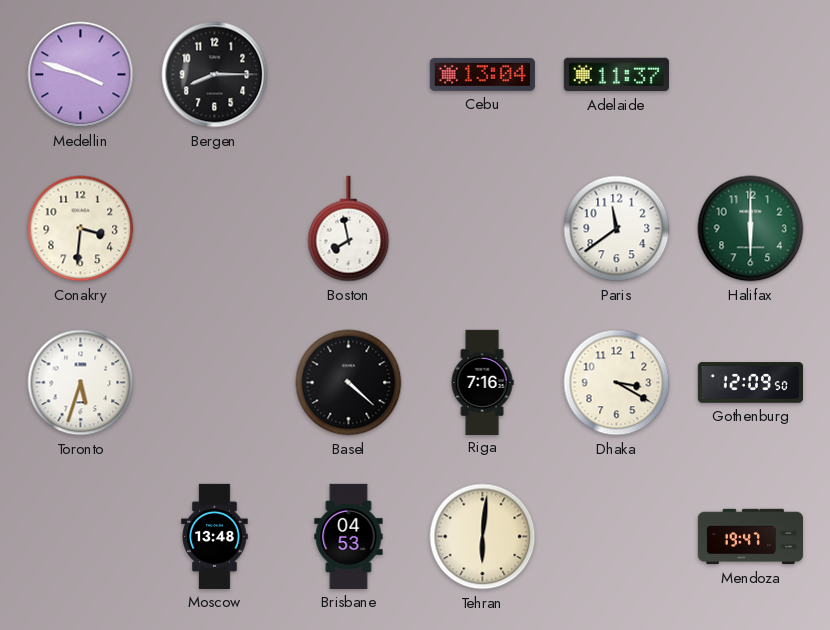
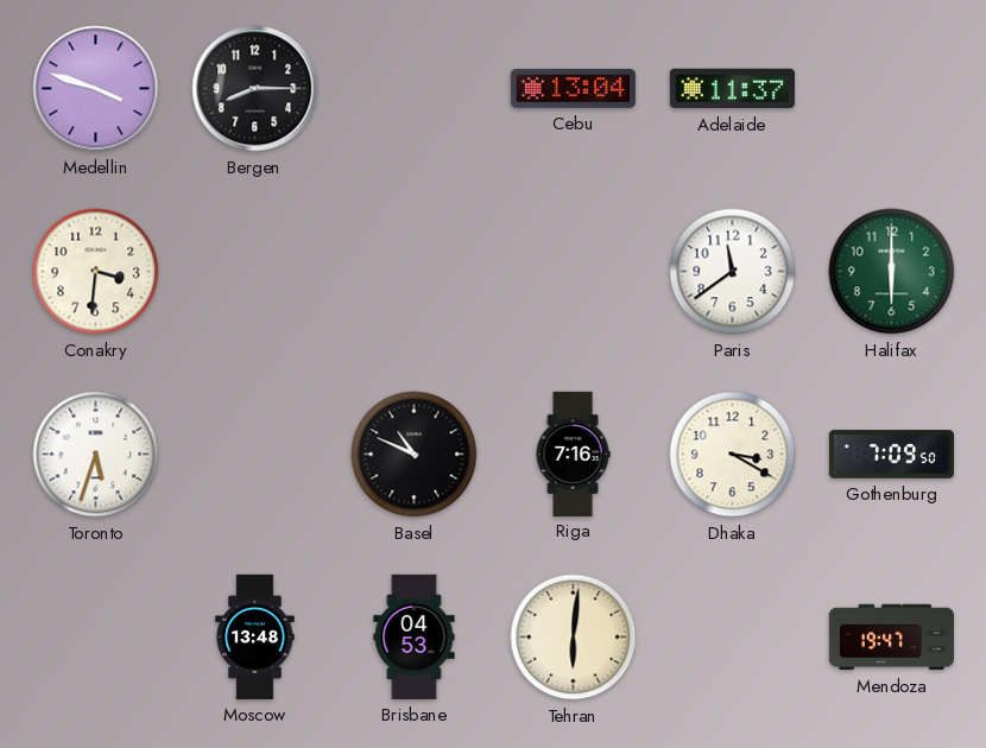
Boston: 7:58 -> none
Basel: 4:22 -> 10:49
Gothenburg: 12:09 -> 7:09
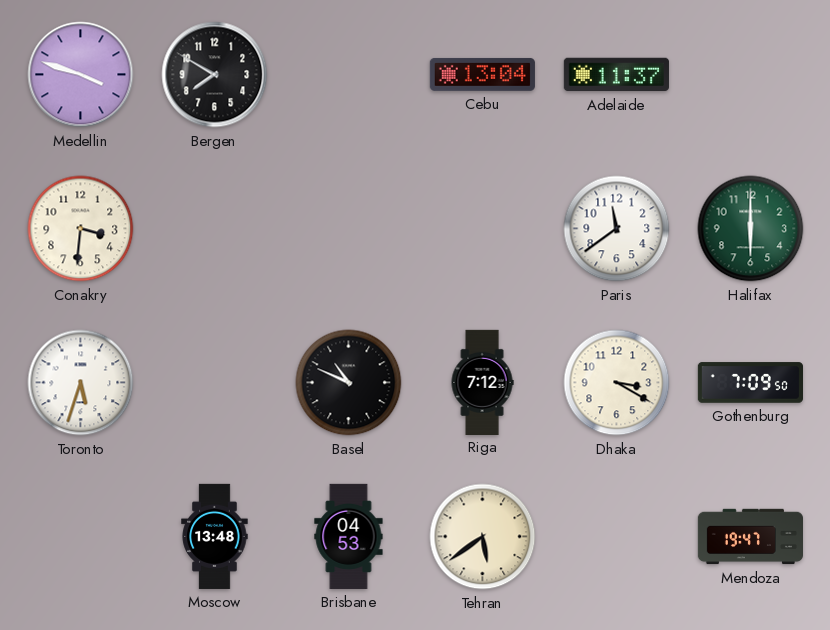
Bergen: 8:15 -> 7:50
Riga: 7:16 -> 7:12
Tehran: 6:01 -> 5:39
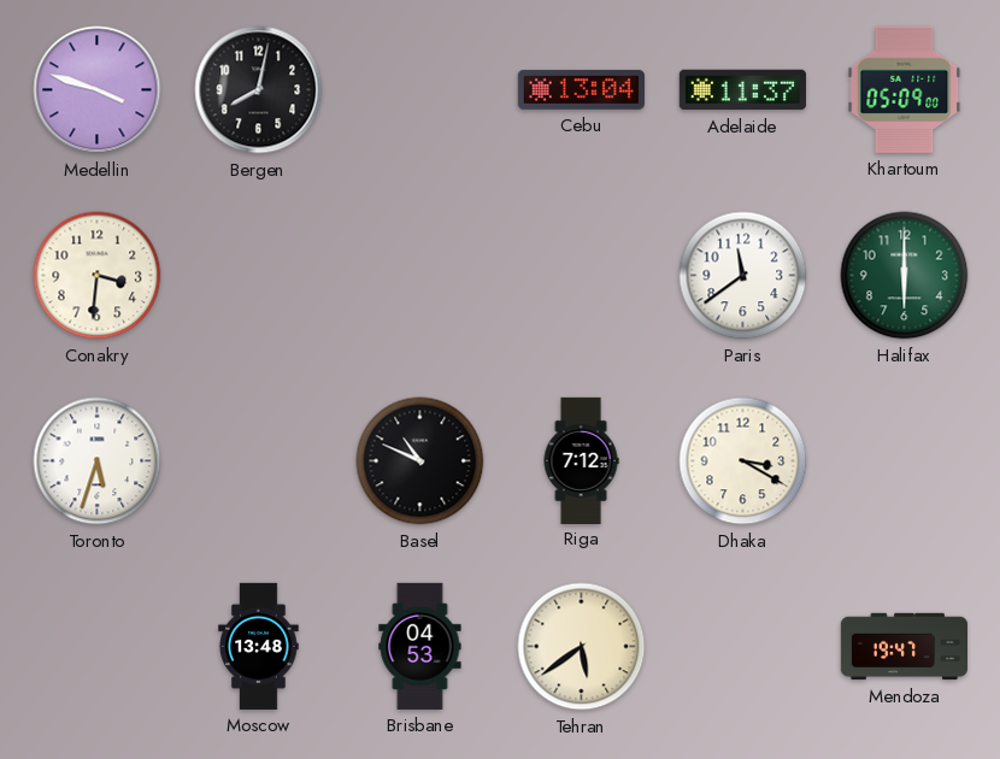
Bergen: 7:50 -> 8:02
Khartoum: none -> 05:09
Gothenburg: 7:09 -> none
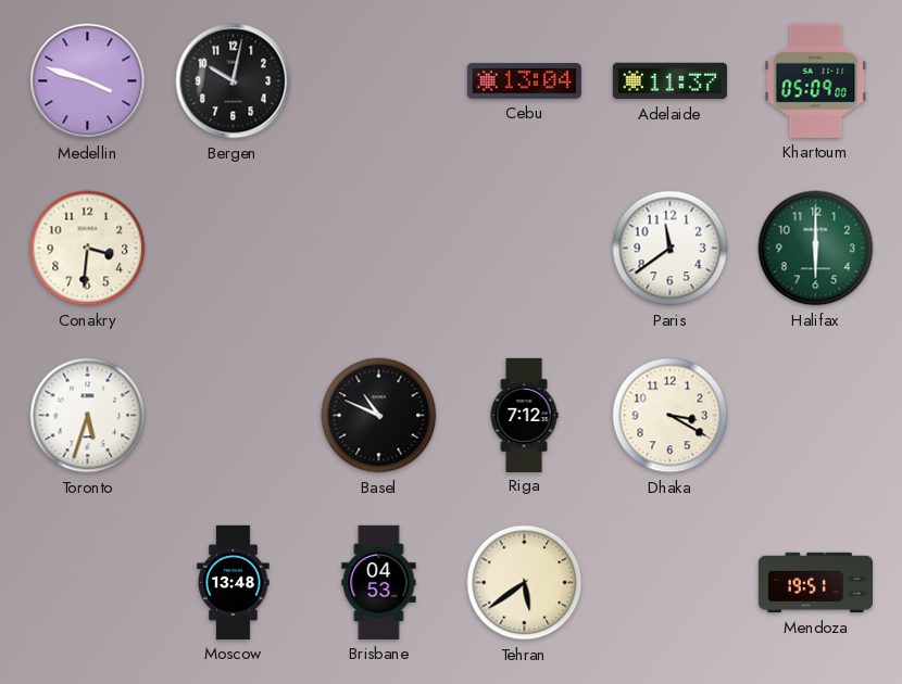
Bergen: 8:02 -> 10:02
Mendoza: 19:47 -> 19:51
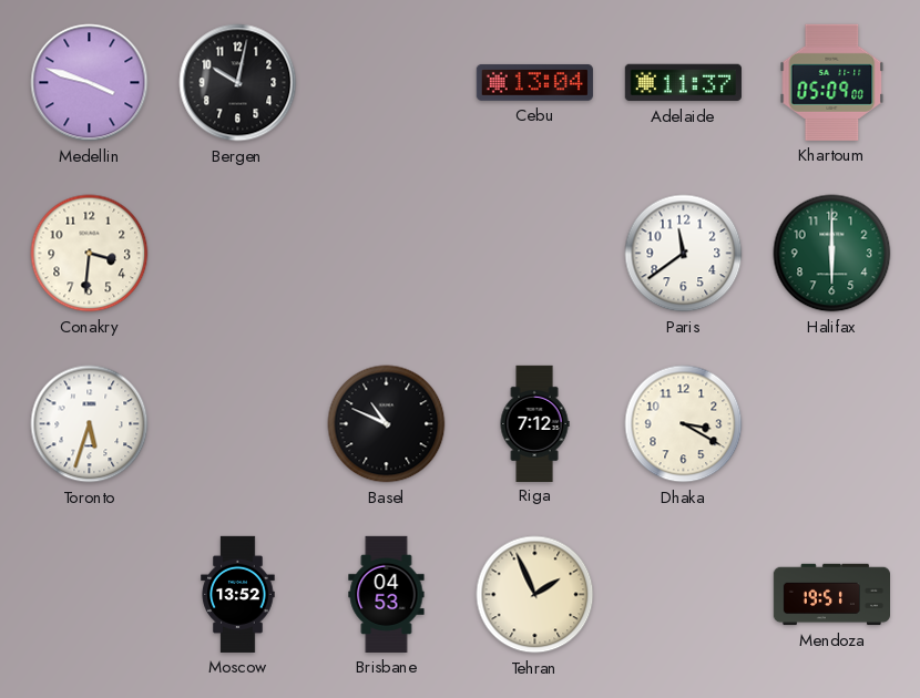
Moscow: 13:48 -> 13:52
Tehran: 5:39 -> 1:56
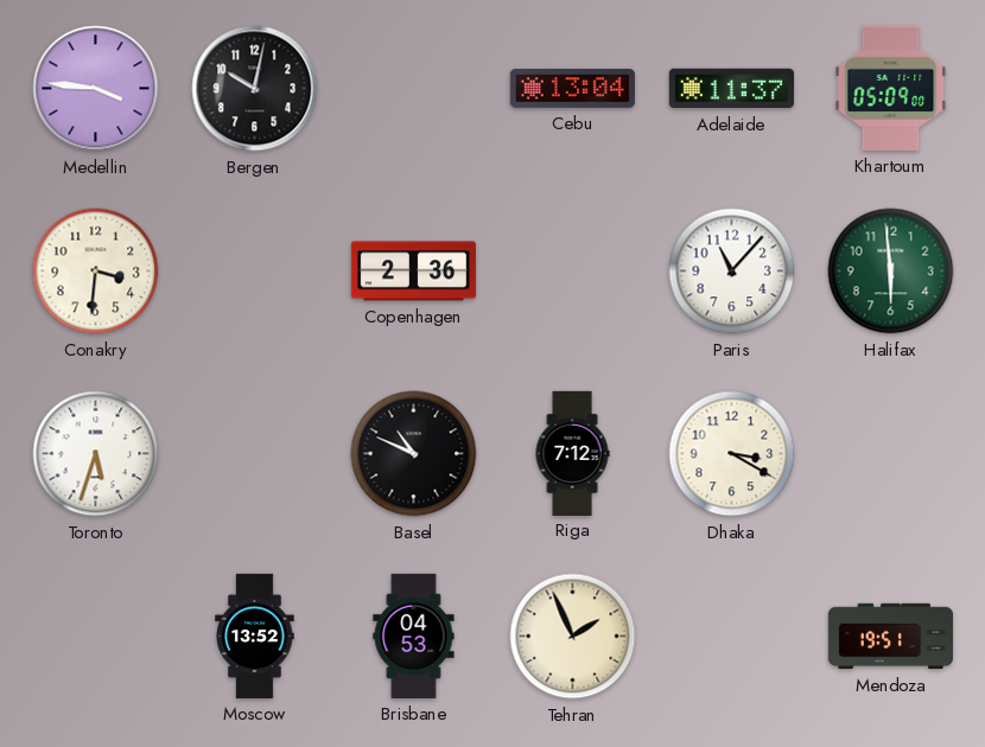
Medellin: 3:48 -> 3:46
Copenhagen: none -> 2:36
Paris: 11:39 -> 11:07
Halifax: 6:00 -> 5:59
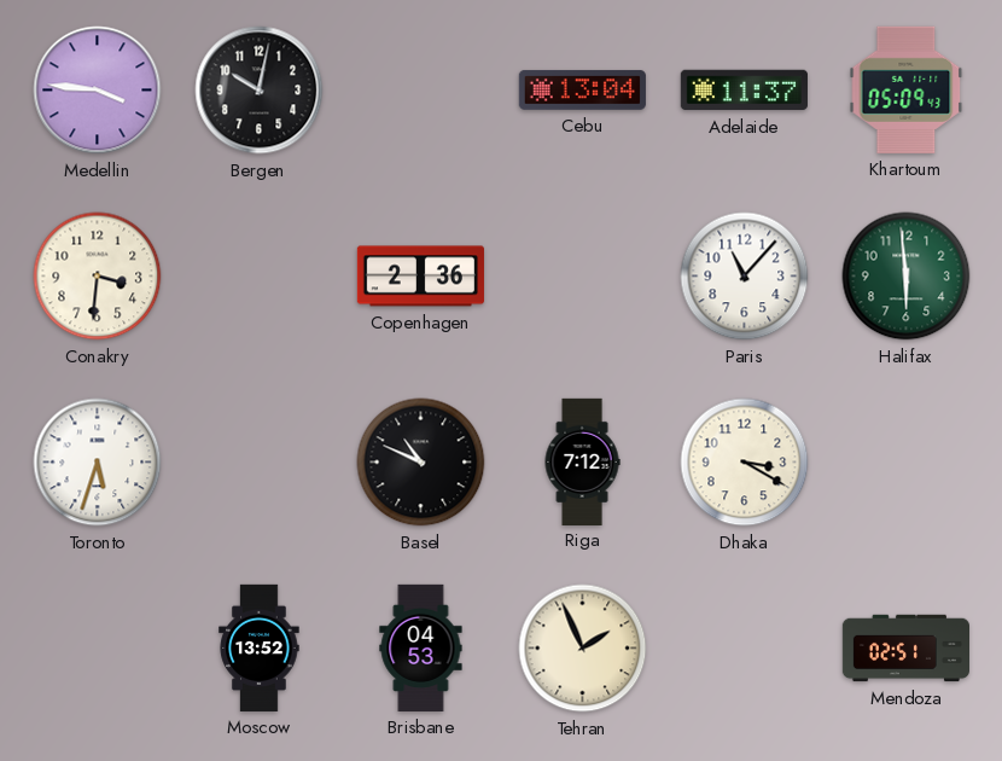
Khartoum: 05:09:00 -> 05:09:43
Mendoza: 19:51 -> 02:51
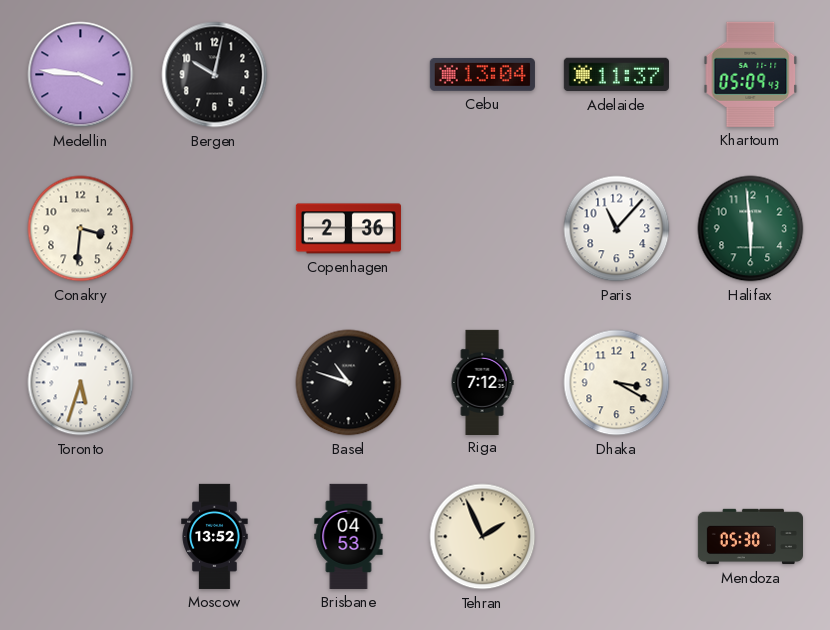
Basel: 10:49 -> 10:48
Mendoza: 02:51 -> 05:30
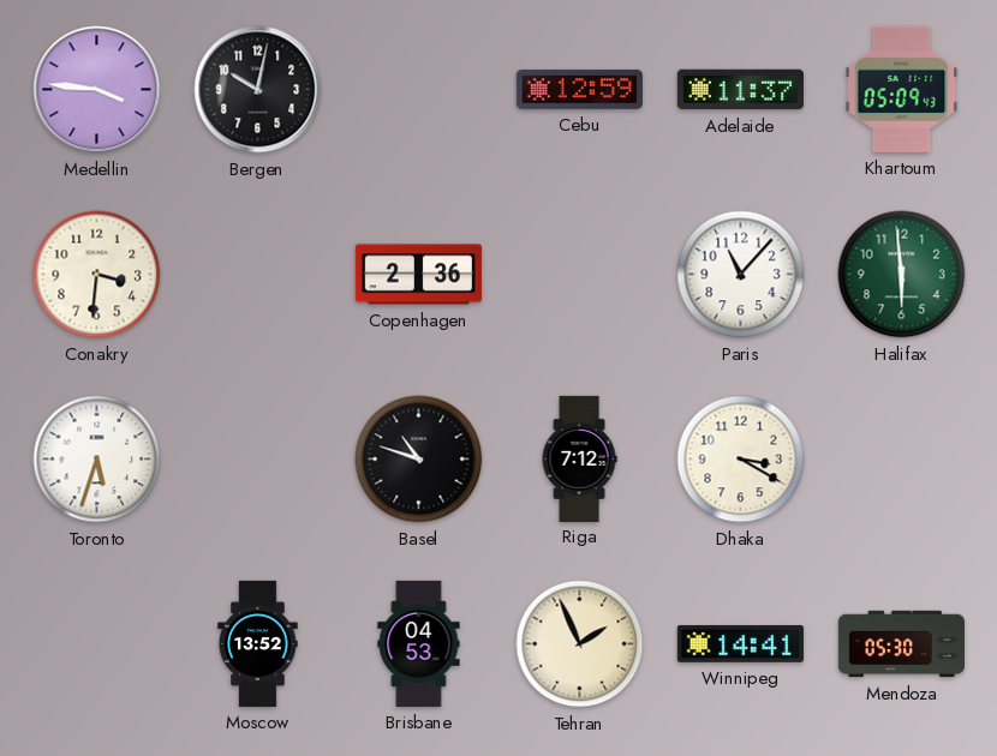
Cebu: 13:04 -> 12:59
Winnipeg: none -> 14:41
